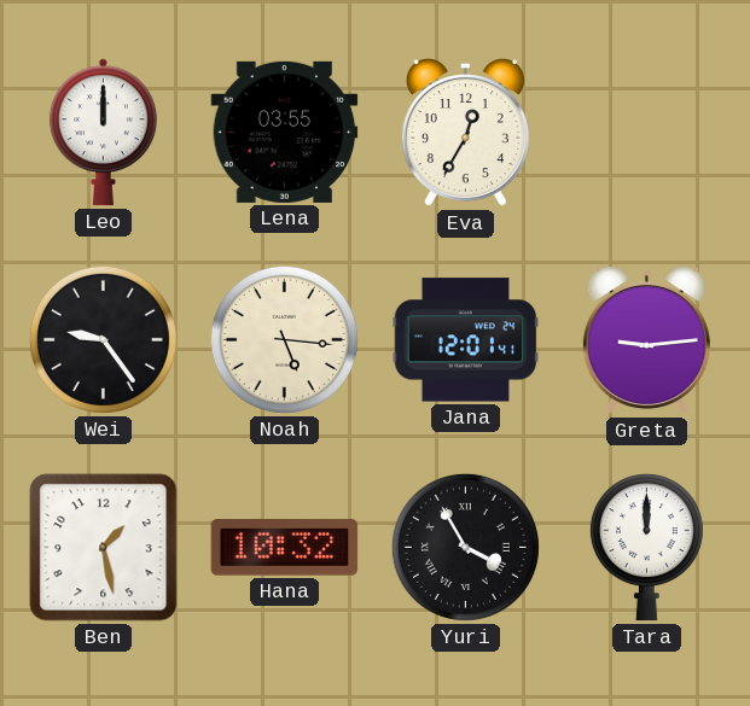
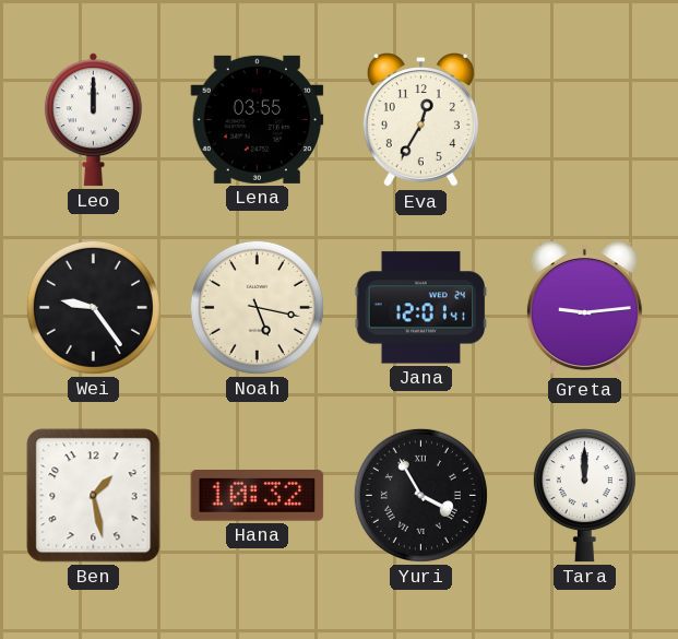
Noah: 5:16 -> 5:17
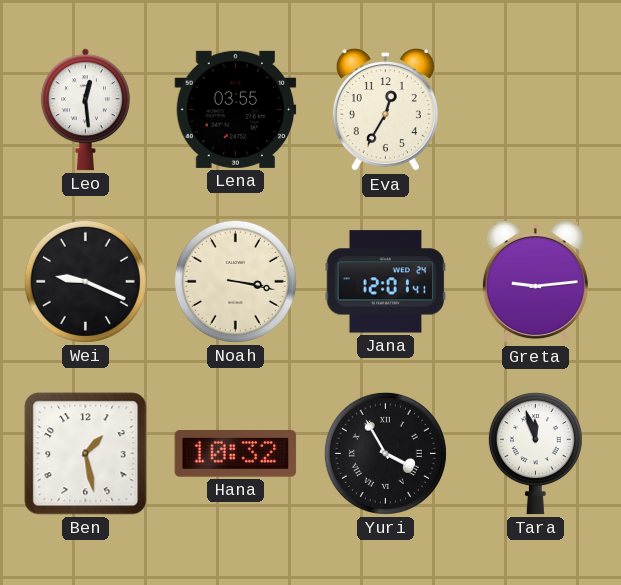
Leo: 12:00 -> 12:29
Wei: 9:24 -> 9:19
Noah: 5:17 -> 3:17
Tara: 12:00 -> 11:57
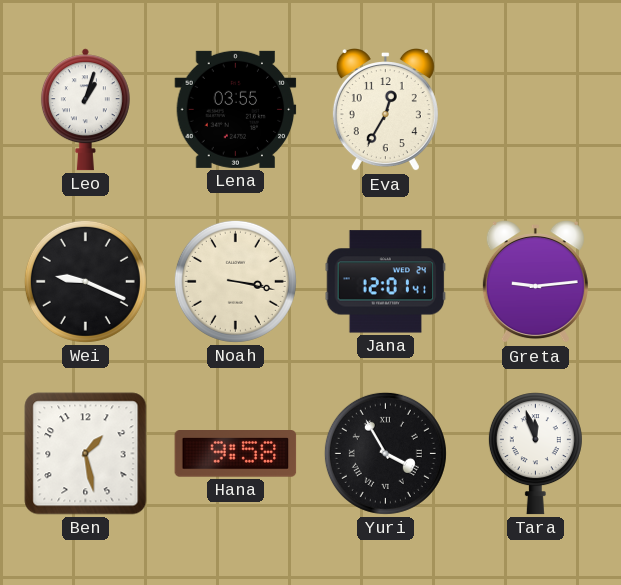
Leo: 12:29 -> 1:03
Hana: 10:32 -> 9:58
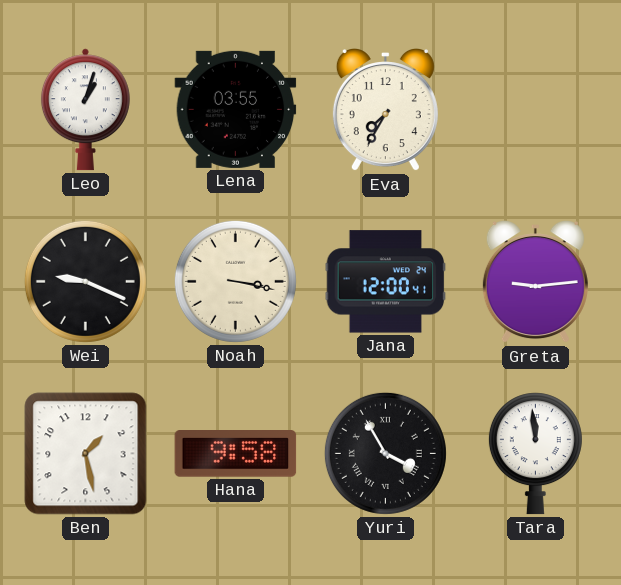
Eva: 12:35 -> 7:35
Jana: 12:01 -> 12:00
Tara: 11:57 -> 11:59
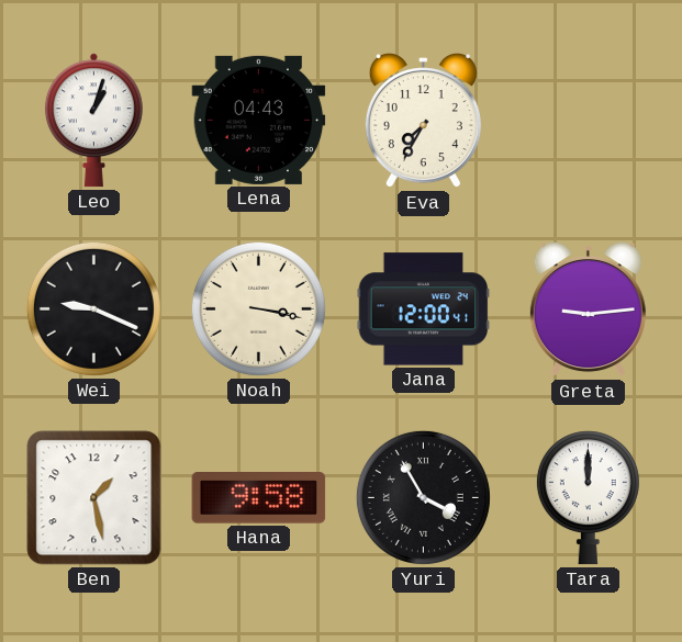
Lena: 03:55 -> 04:43
Tara: 11:59 -> 12:00
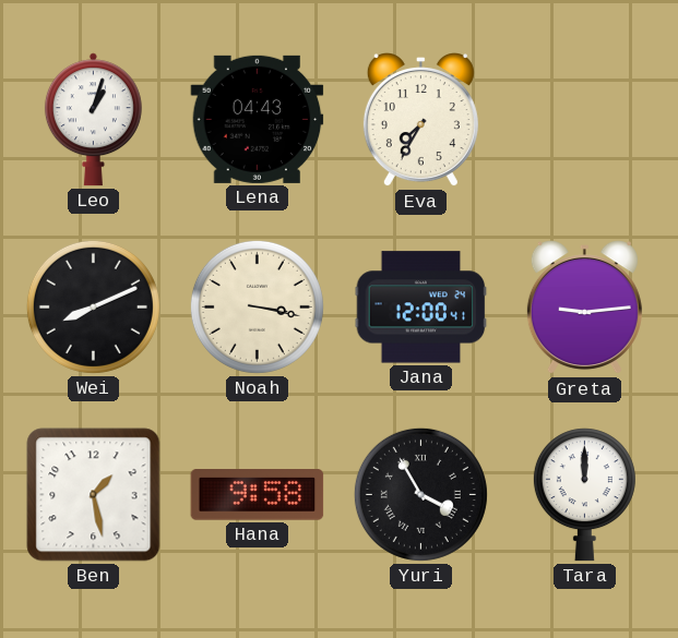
Wei: 9:19 -> 8:11
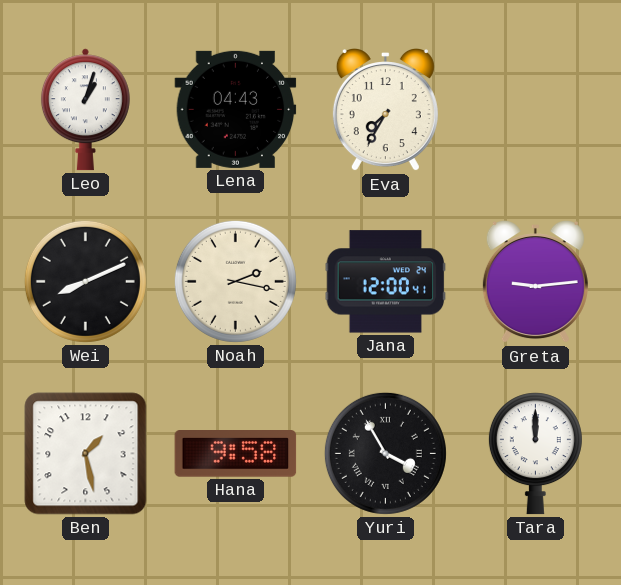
Noah: 3:17 -> 2:17
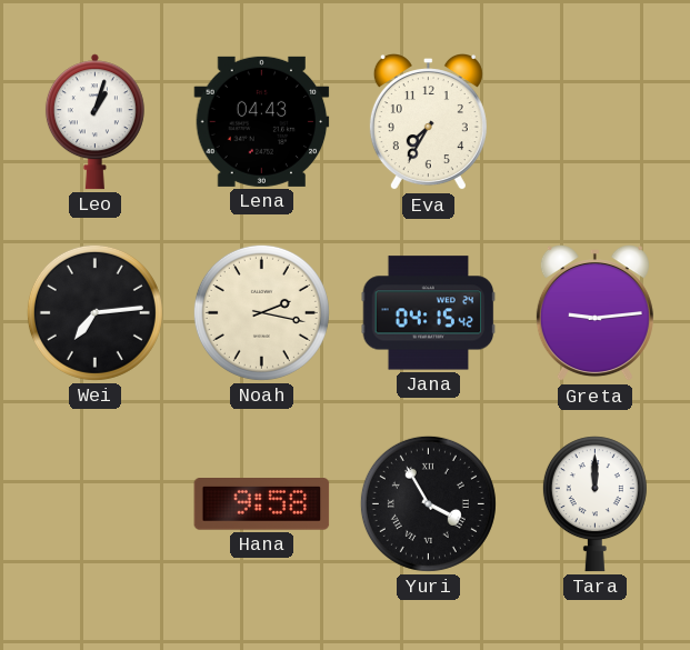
Wei: 8:11 -> 7:14
Jana: 12:00 -> 04:15
Ben: 1:28 -> none
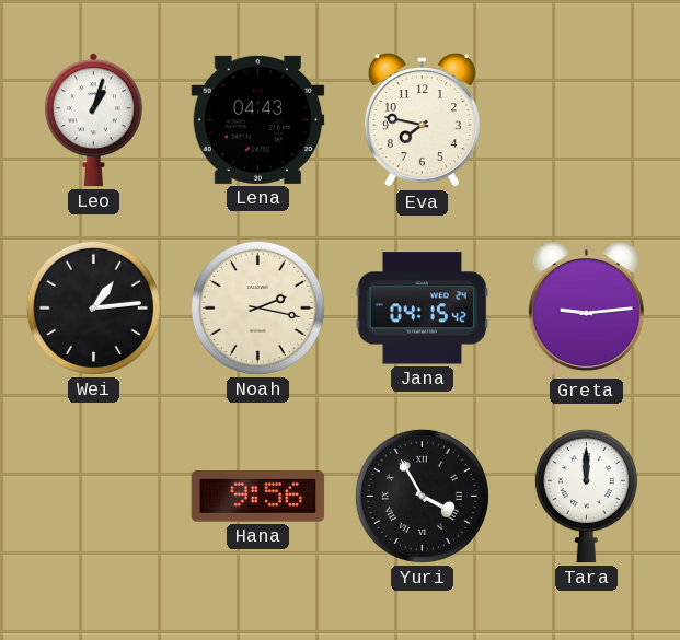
Eva: 7:35 -> 7:47
Wei: 7:14 -> 1:14
Hana: 9:58 -> 9:56
